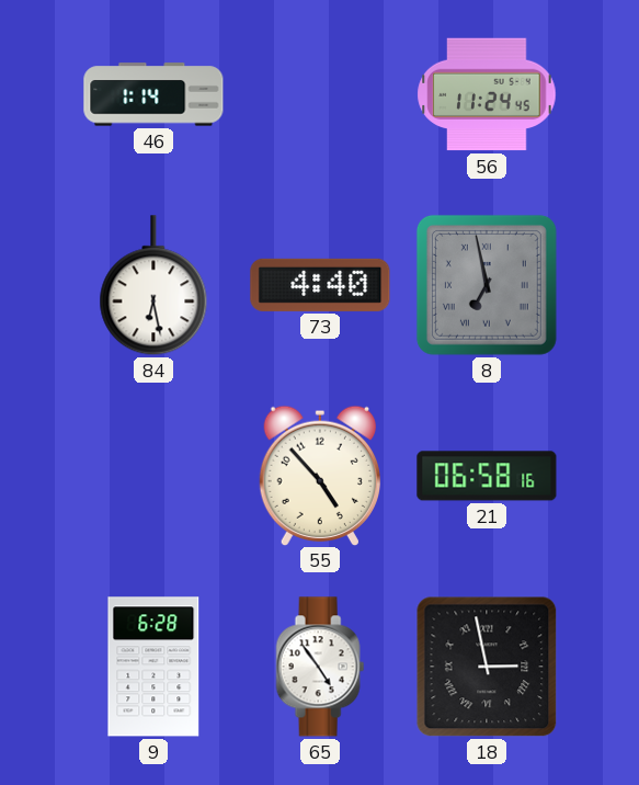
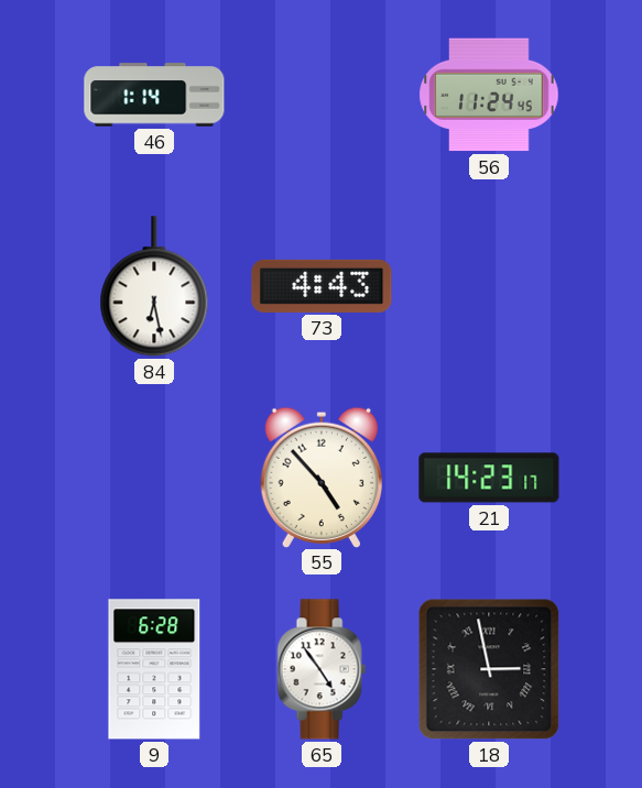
73: 4:40 -> 4:43
8: 6:58 -> none
21: 06:58 -> 14:23
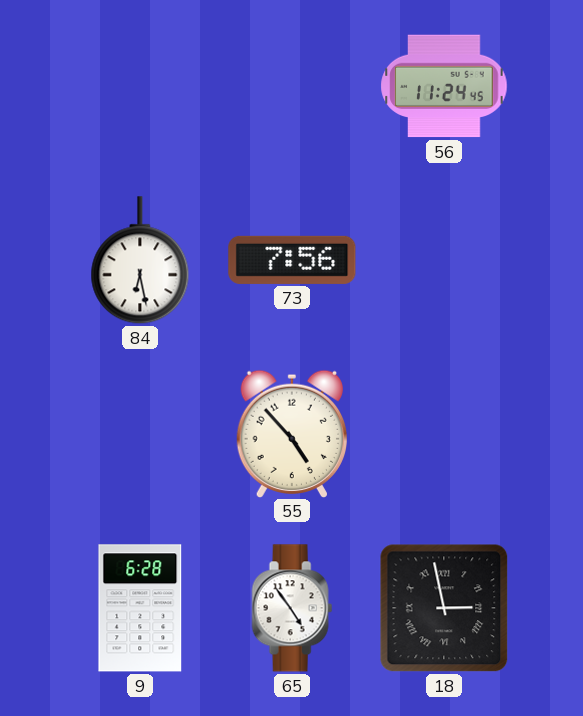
46: 1:14 -> none
73: 4:43 -> 7:56
21: 14:23 -> none
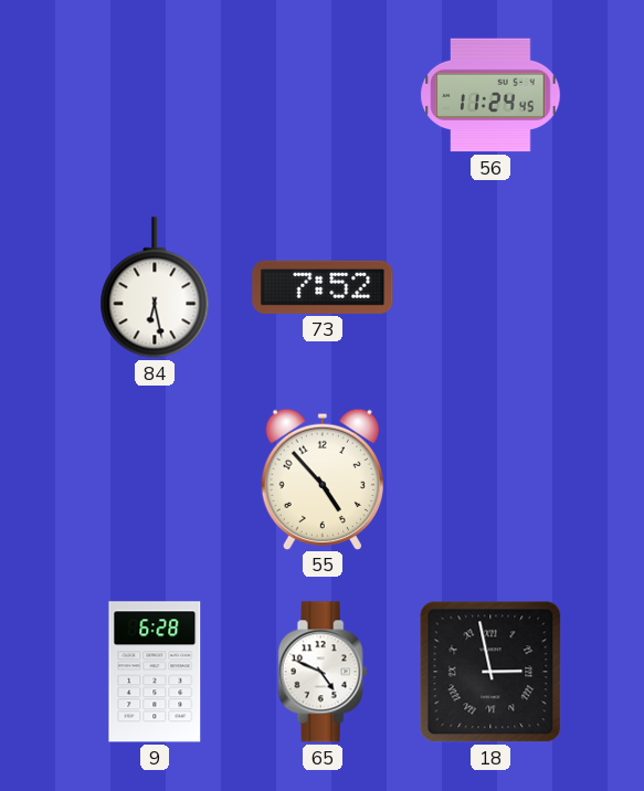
73: 7:56 -> 7:52
65: 4:54 -> 4:49
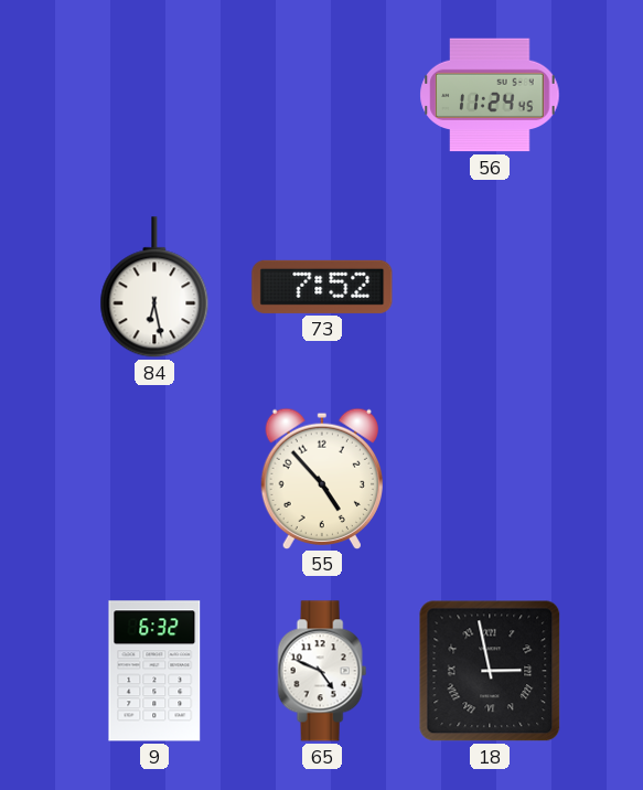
9: 6:28 -> 6:32
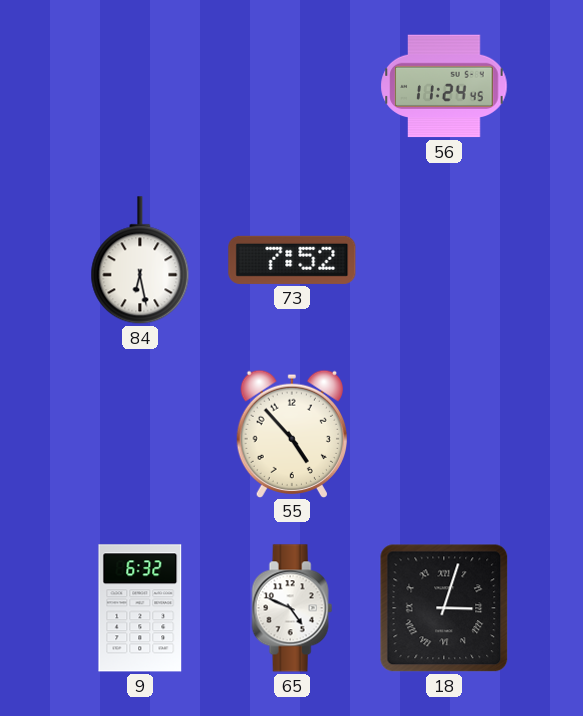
18: 2:58 -> 3:03
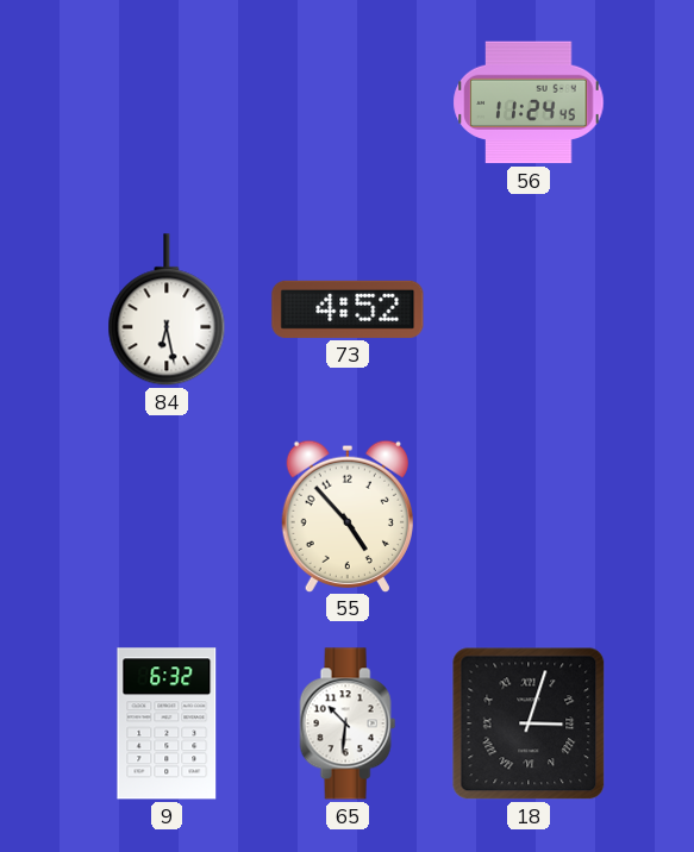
73: 7:52 -> 4:52
65: 4:49 -> 10:31
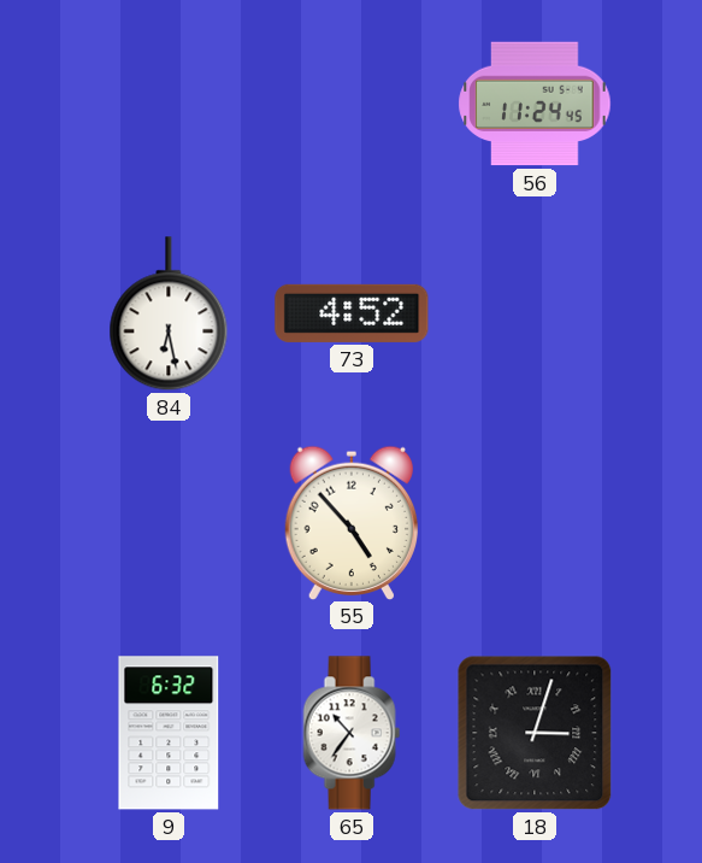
65: 10:31 -> 10:36
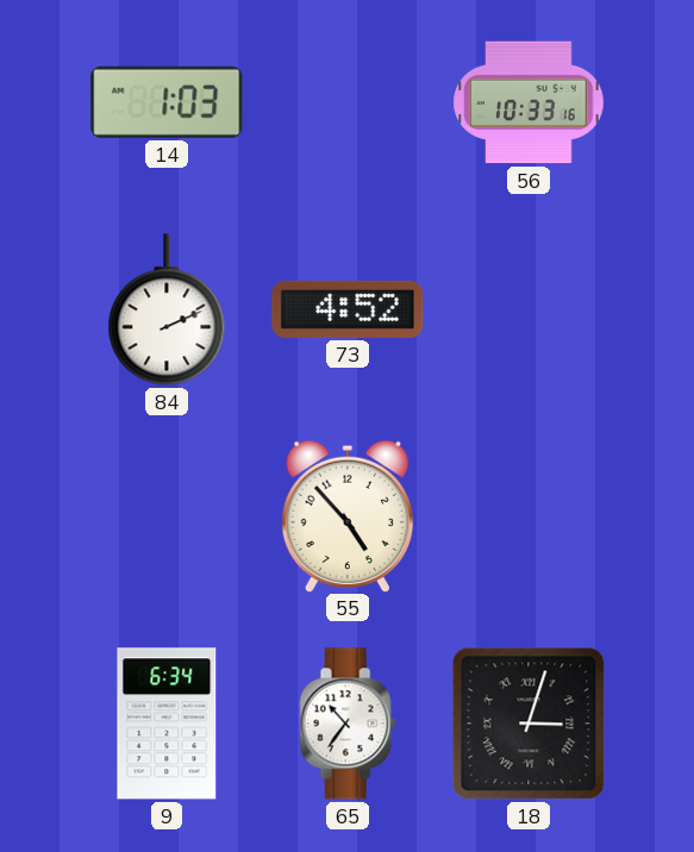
14: none -> 1:03
56: 11:24 -> 10:33
84: 6:28 -> 2:11
9: 6:32 -> 6:34
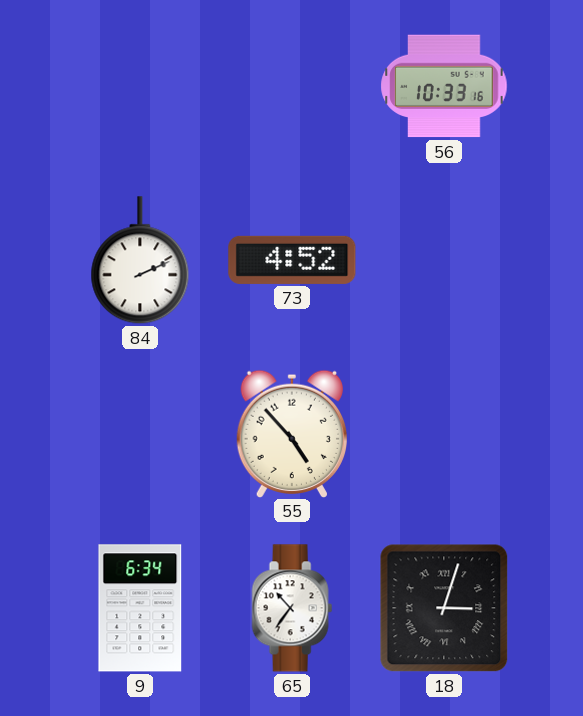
14: 1:03 -> none
